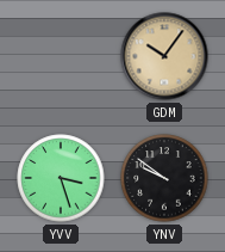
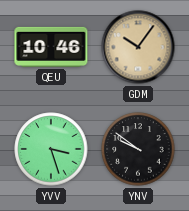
QEU: none -> 10:46
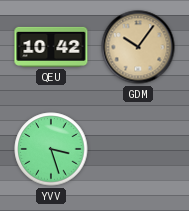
QEU: 10:46 -> 10:42
YNV: 9:51 -> none
